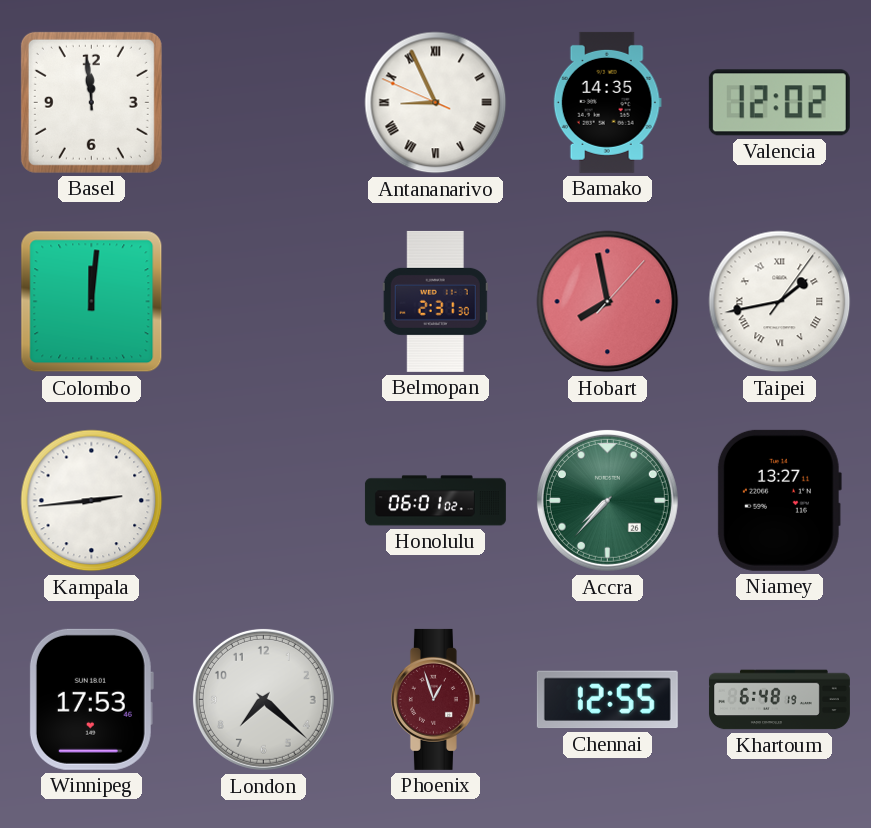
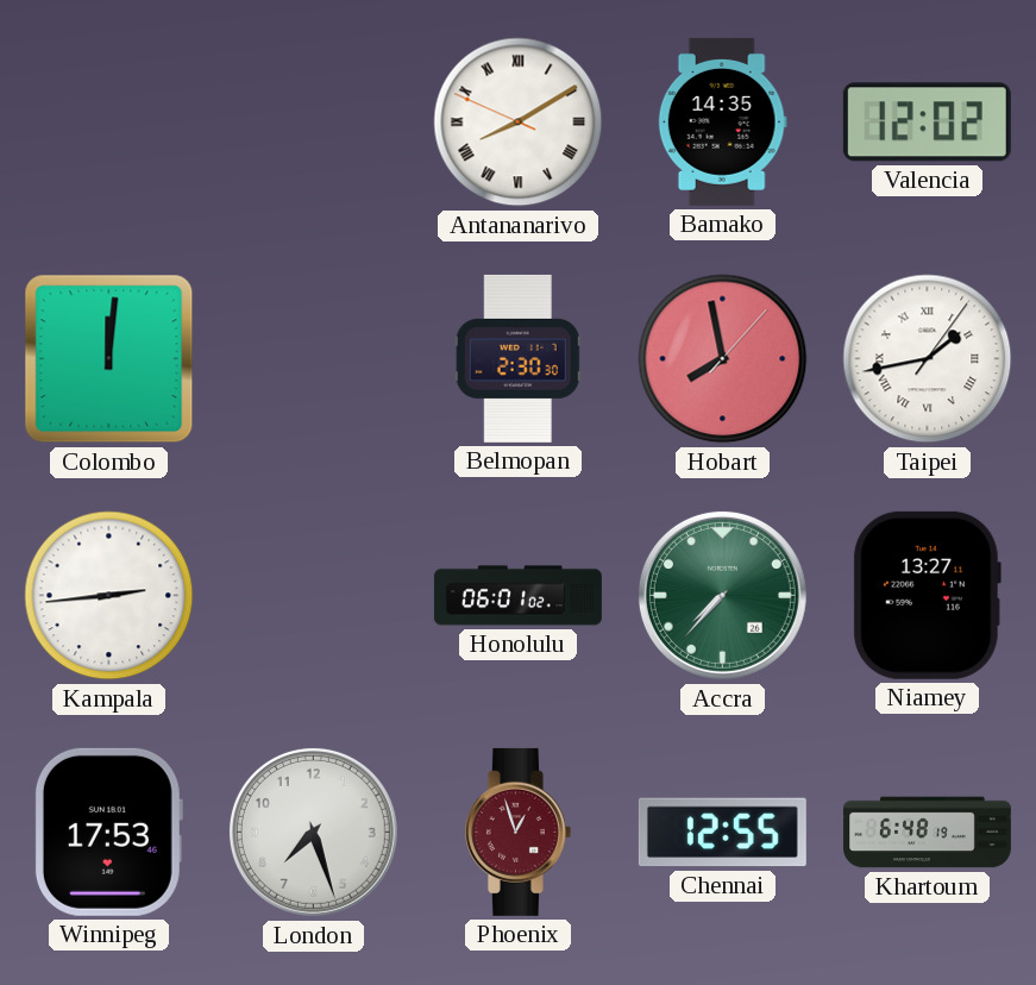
Basel: 11:59 -> none
Antananarivo: 8:55 -> 8:09
Belmopan: 2:31 -> 2:30
London: 7:22 -> 7:27
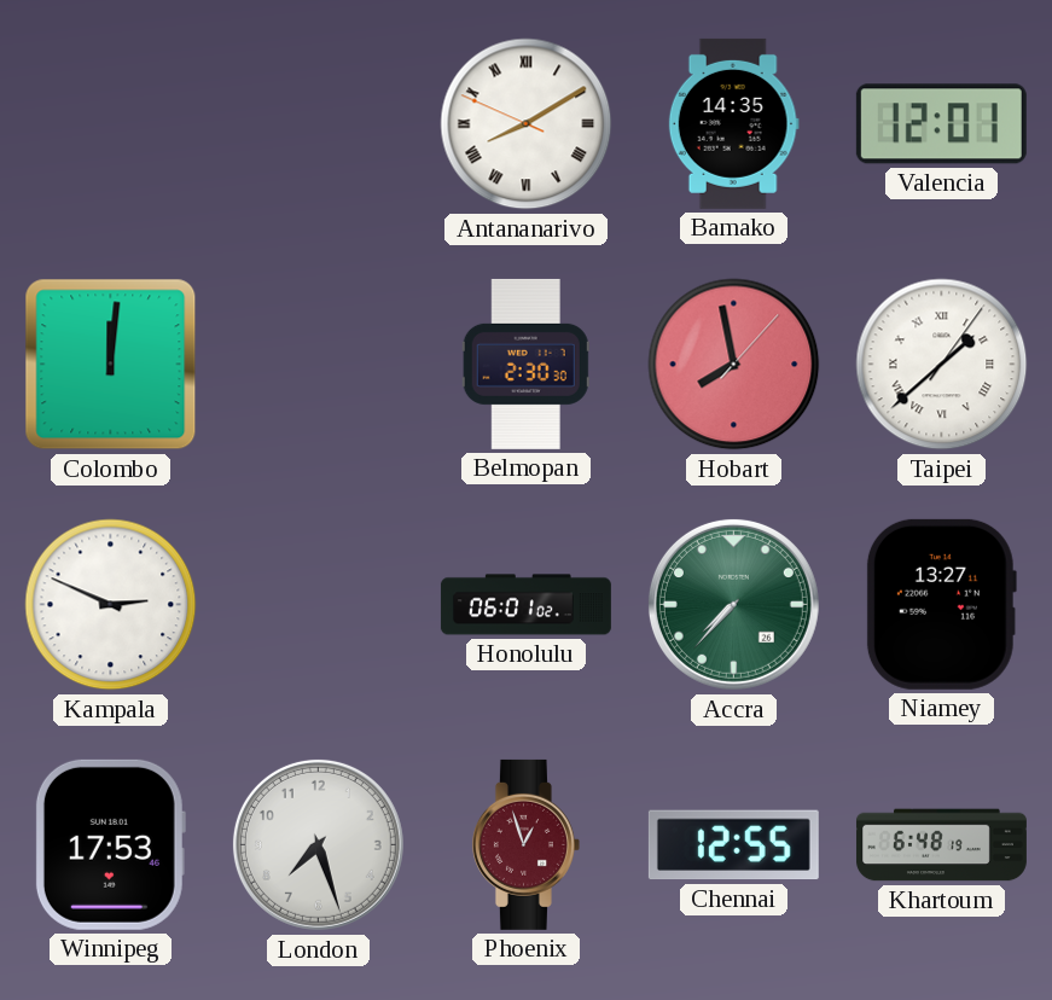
Valencia: 12:02 -> 12:01
Taipei: 1:43 -> 1:38
Kampala: 2:44 -> 2:49
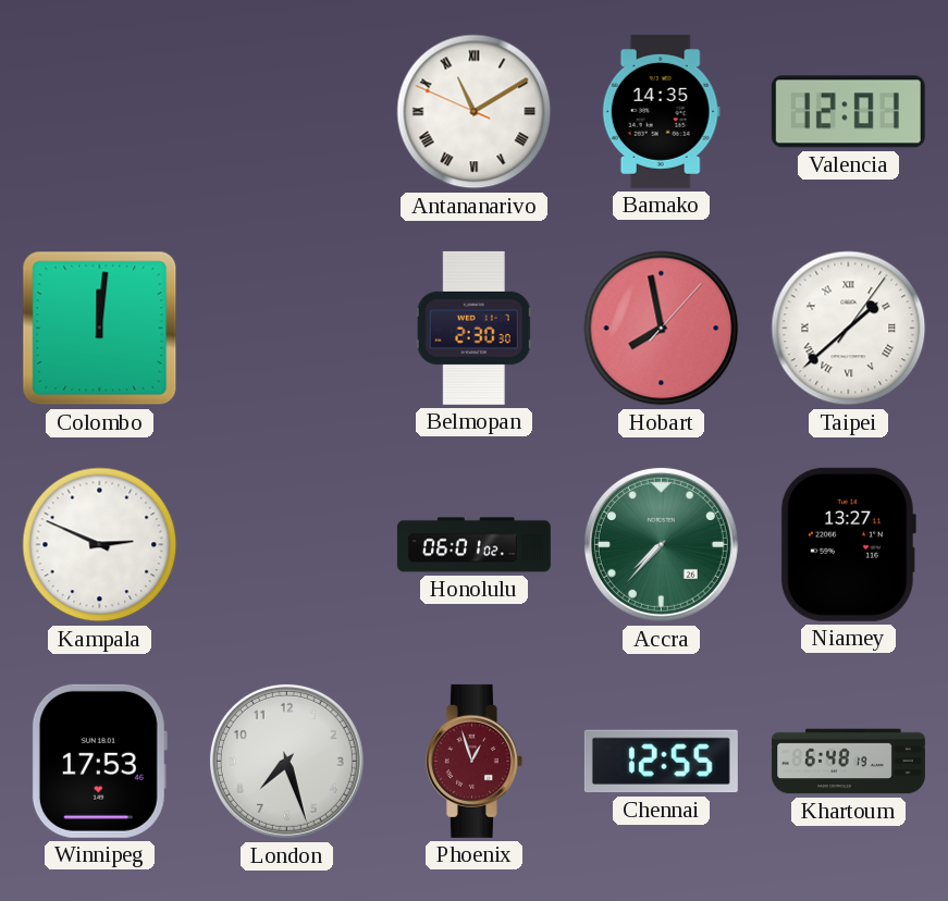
Antananarivo: 8:09 -> 11:09
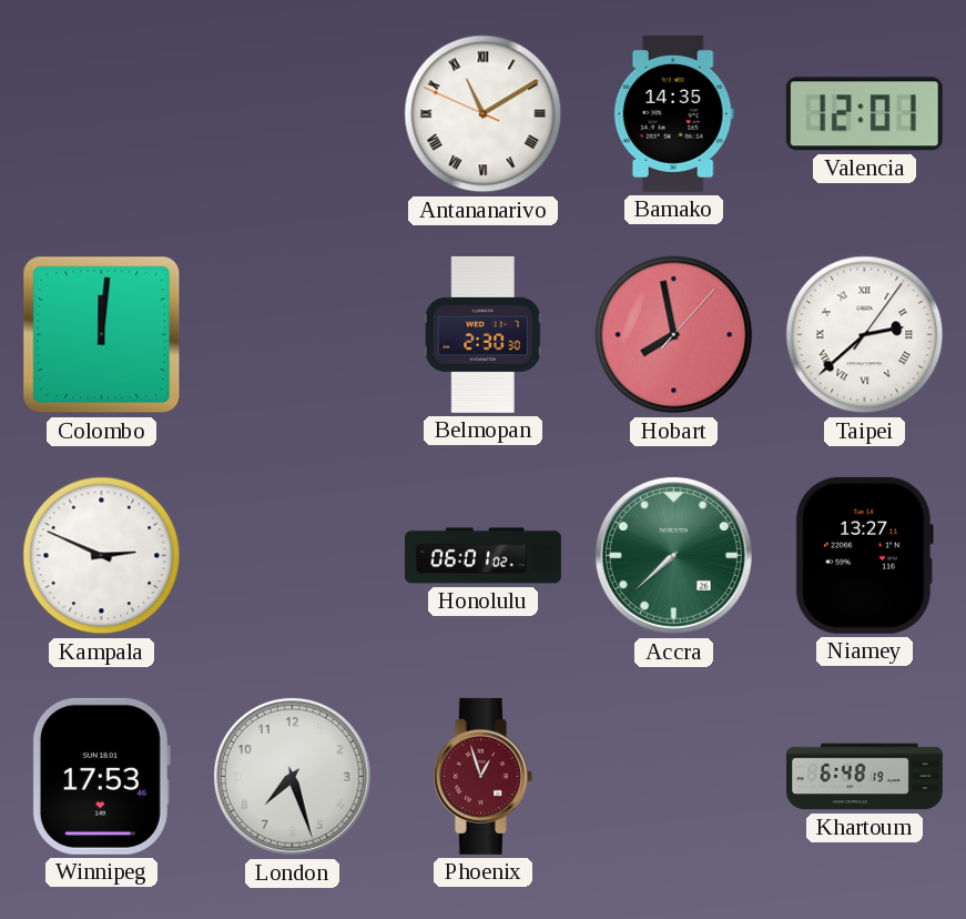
Taipei: 1:38 -> 2:38
Accra: 7:37 -> 7:38
Chennai: 12:55 -> none
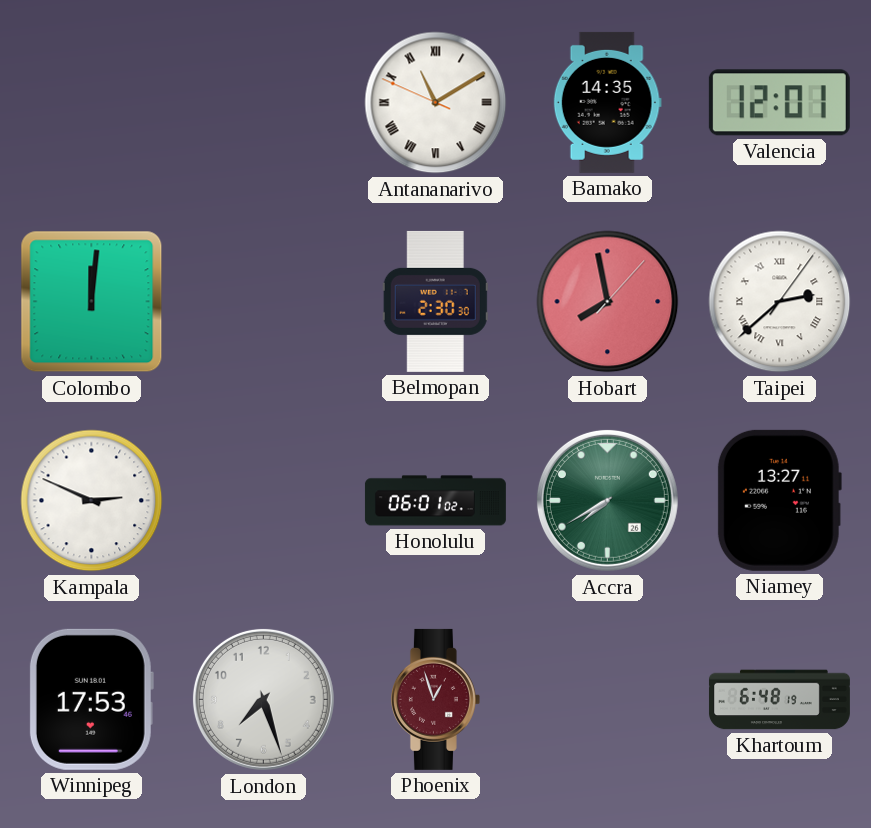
Accra: 7:38 -> 7:40
